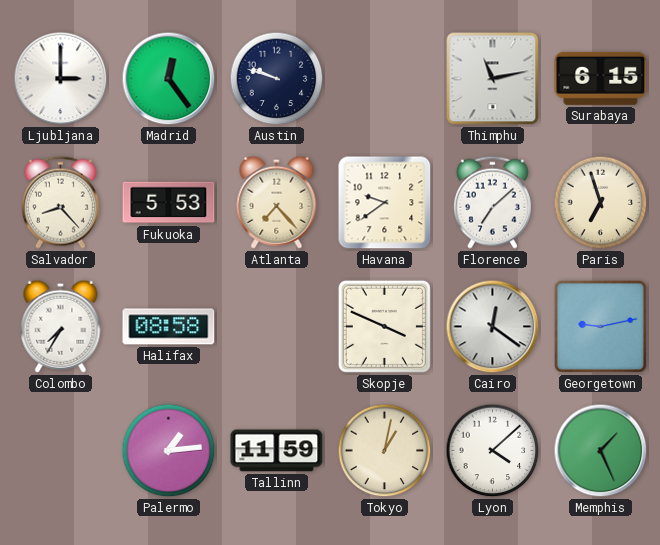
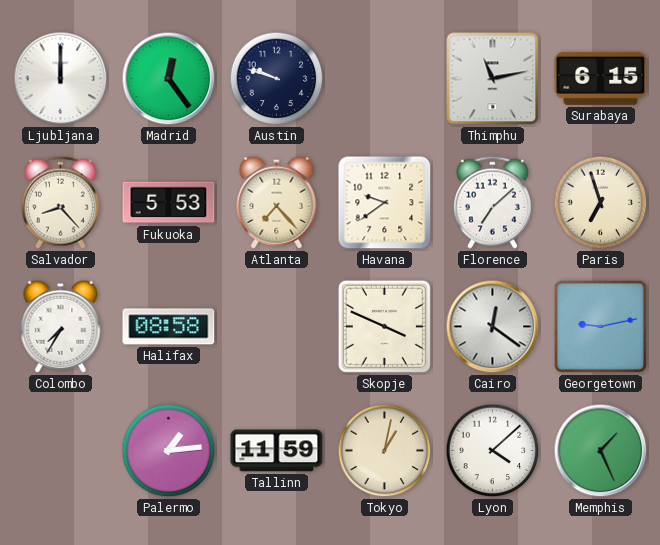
Ljubljana: 3:00 -> 12:00
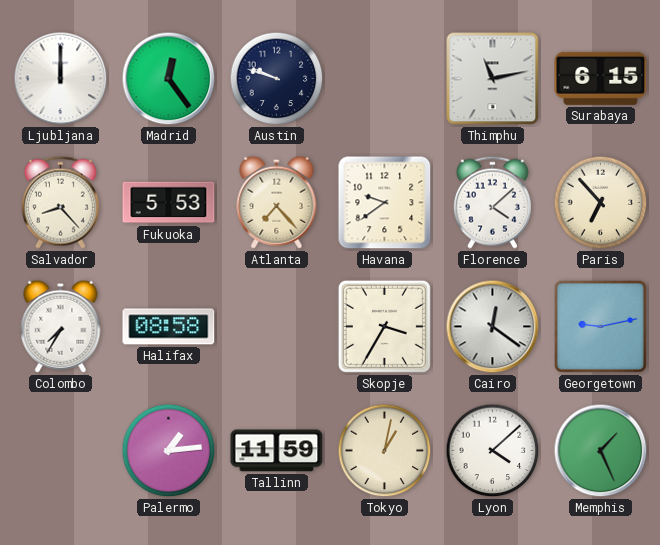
Florence: 7:08 -> 4:08
Paris: 6:57 -> 6:53
Skopje: 3:49 -> 3:35
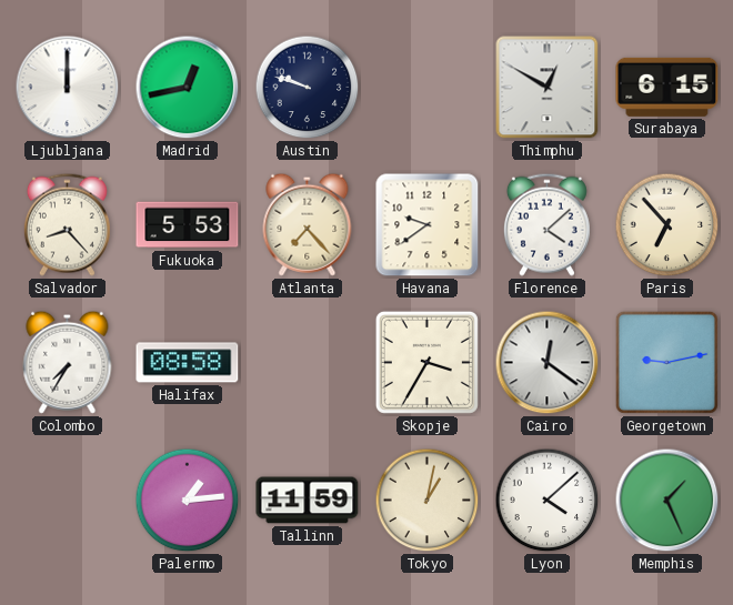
Madrid: 12:24 -> 12:43
Thimphu: 11:13 -> 12:50
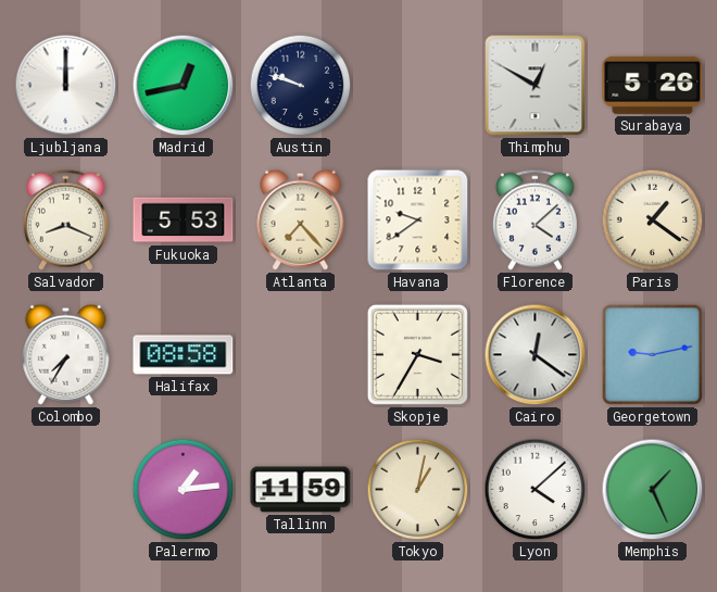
Surabaya: 6:15 -> 5:26
Salvador: 8:23 -> 8:19
Paris: 6:53 -> 1:21
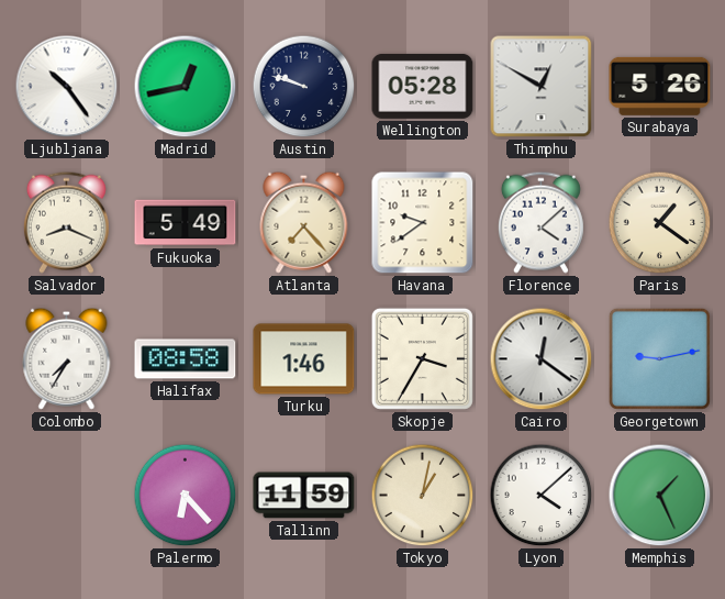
Ljubljana: 12:00 -> 10:24
Wellington: none -> 05:28
Fukuoka: 5:53 -> 5:49
Turku: none -> 1:46
Palermo: 1:14 -> 6:23
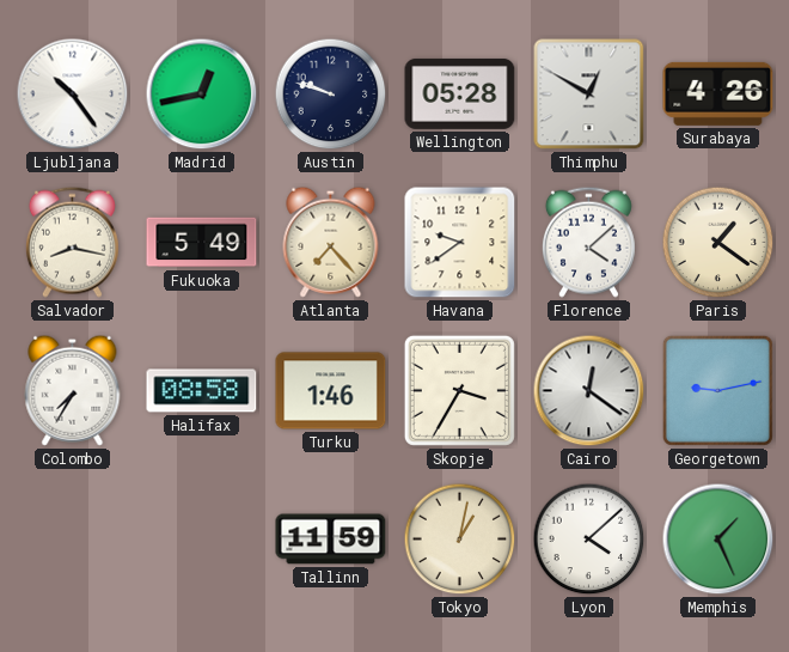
Surabaya: 5:26 -> 4:26
Salvador: 8:19 -> 8:17
Palermo: 6:23 -> none
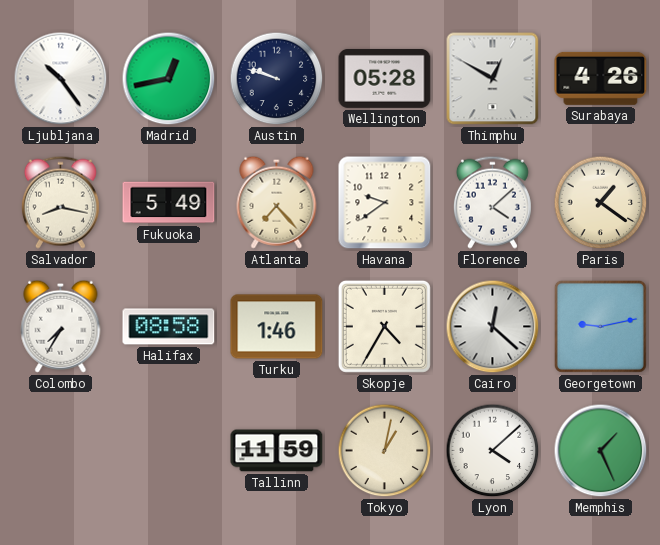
Skopje: 3:35 -> 4:35
Cairo: 12:21 -> 12:22
